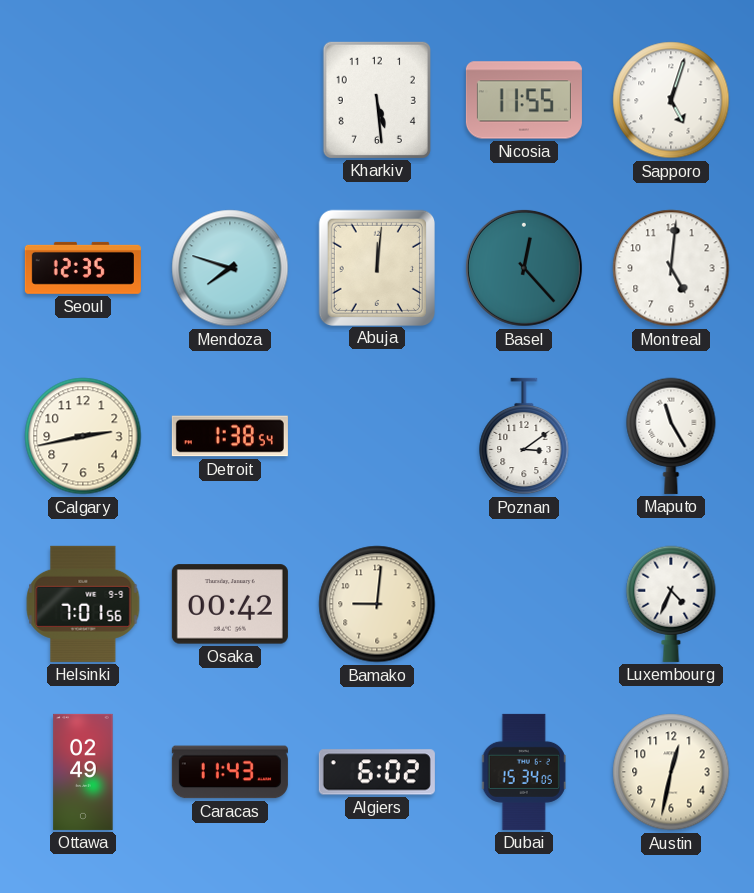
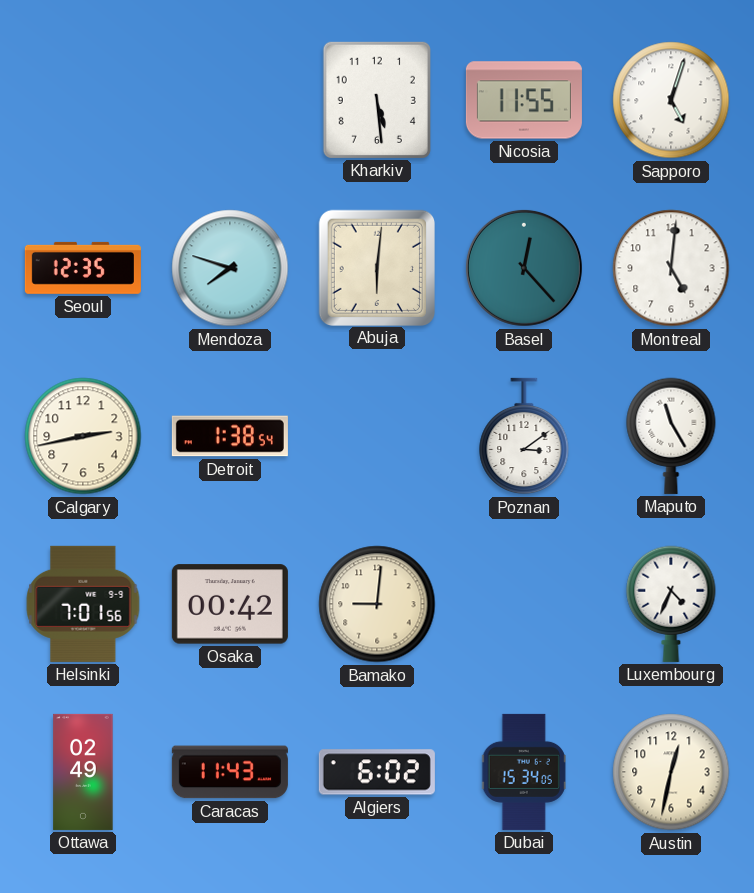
Abuja: 12:01 -> 6:01
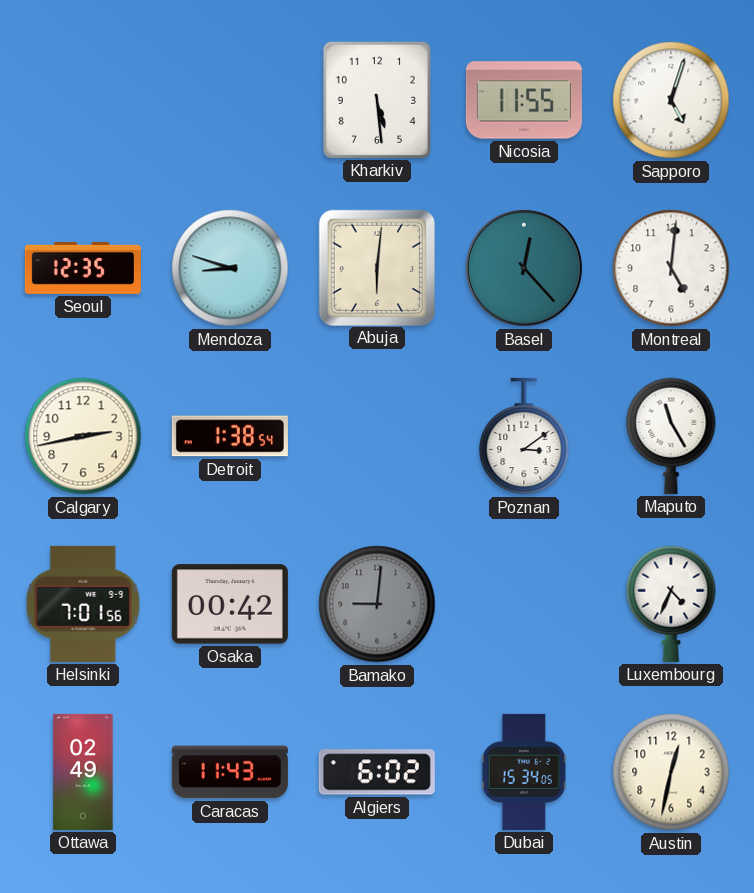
Mendoza: 7:48 -> 8:48
Bamako dial: cream -> grey
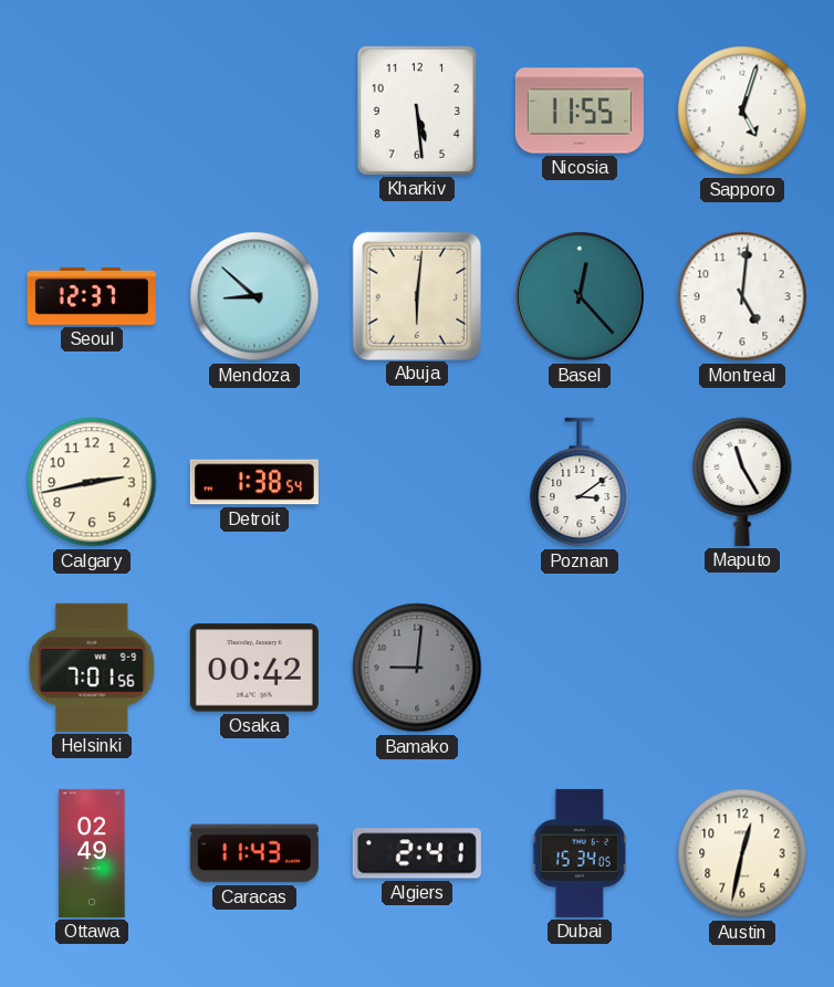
Seoul: 12:35 -> 12:37
Mendoza: 8:48 -> 8:52
Luxembourg: 4:34 -> none
Algiers: 6:02 -> 2:41
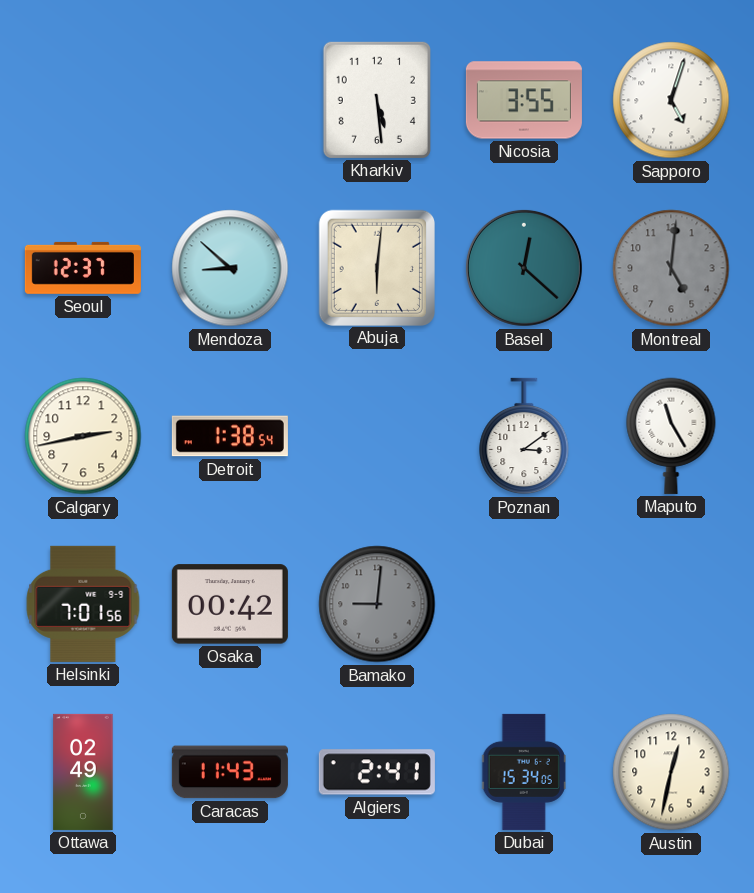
Nicosia: 11:55 -> 3:55
Basel: 12:23 -> 12:22
Montreal dial: white -> grey
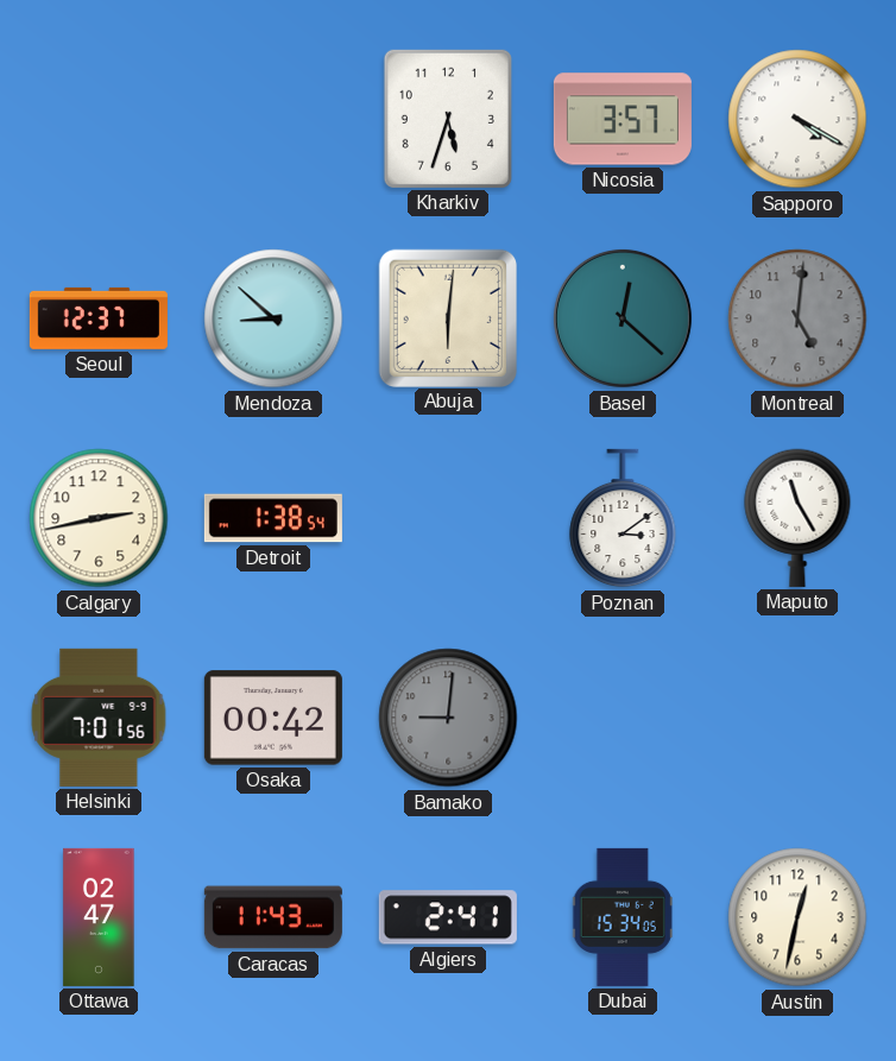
Kharkiv: 5:29 -> 5:33
Nicosia: 3:55 -> 3:57
Sapporo: 5:03 -> 4:20
Ottawa: 02:49 -> 02:47
